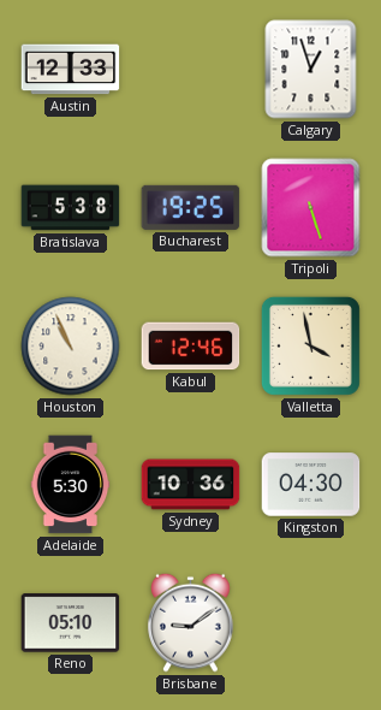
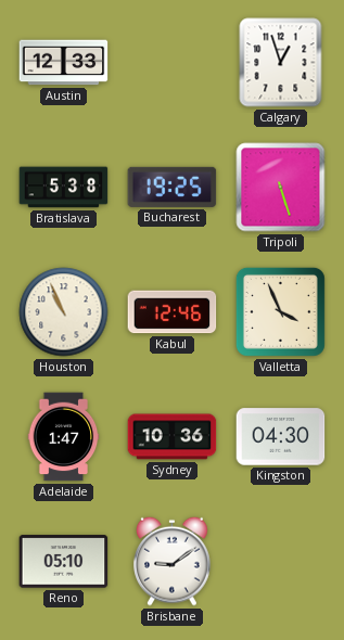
Valletta: 3:58 -> 3:56
Adelaide: 5:30 -> 1:47
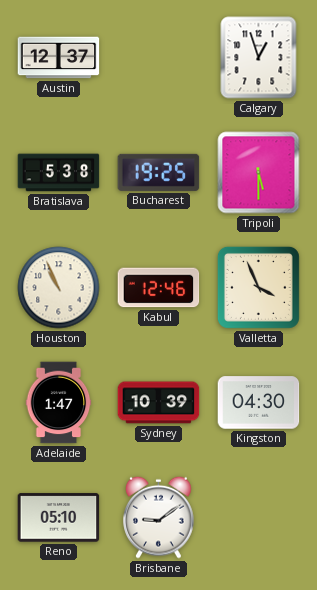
Austin: 12:33 -> 12:37
Tripoli: 5:27 -> 5:30
Sydney: 10:36 -> 10:39
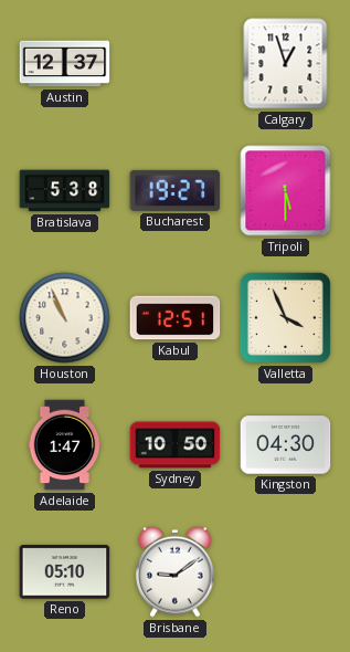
Bucharest: 19:25 -> 19:27
Kabul: 12:46 -> 12:51
Sydney: 10:39 -> 10:50
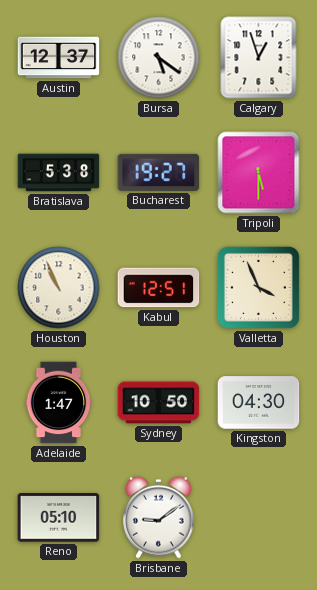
Bursa: none -> 5:21
